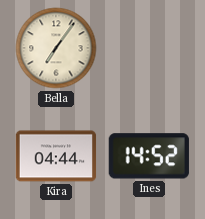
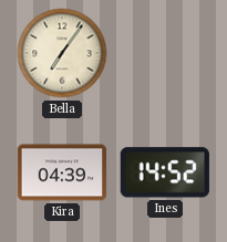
Kira: 04:44 -> 04:39
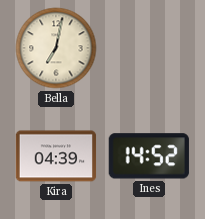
Bella: 7:06 -> 7:02
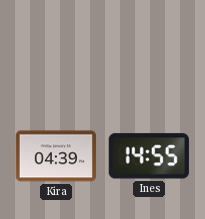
Bella: 7:02 -> none
Ines: 14:52 -> 14:55
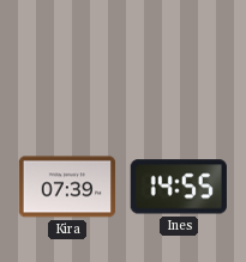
Kira: 04:39 -> 07:39
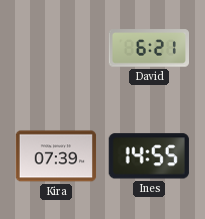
David: none -> 6:21
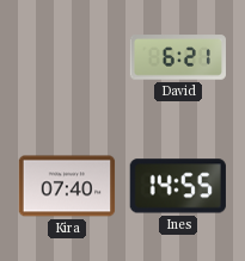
Kira: 07:39 -> 07:40
